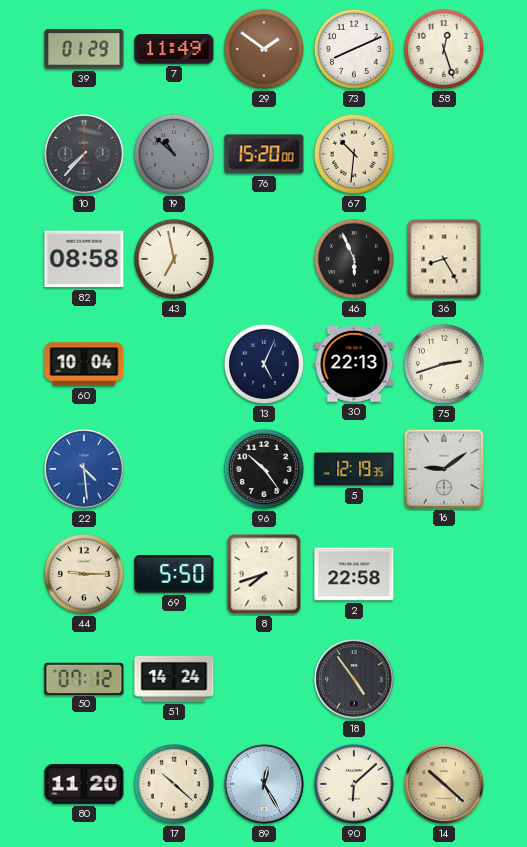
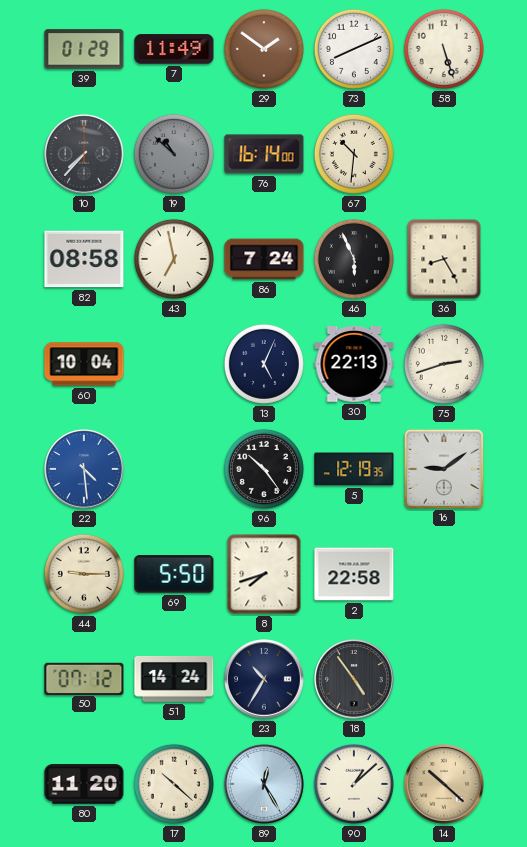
58: 12:27 -> 5:27
76: 15:20 -> 16:14
86: none -> 7:24
23: none -> 10:35
90: 6:08 -> 1:08
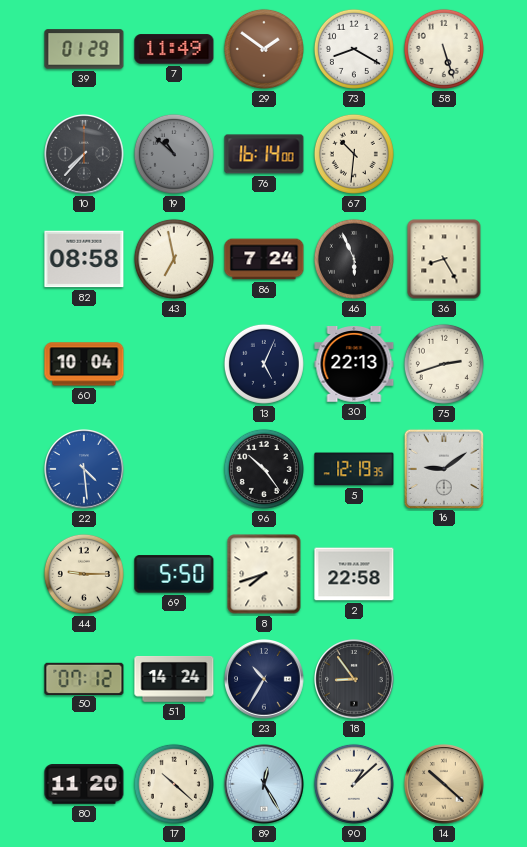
73: 8:11 -> 8:20
18: 4:54 -> 8:54
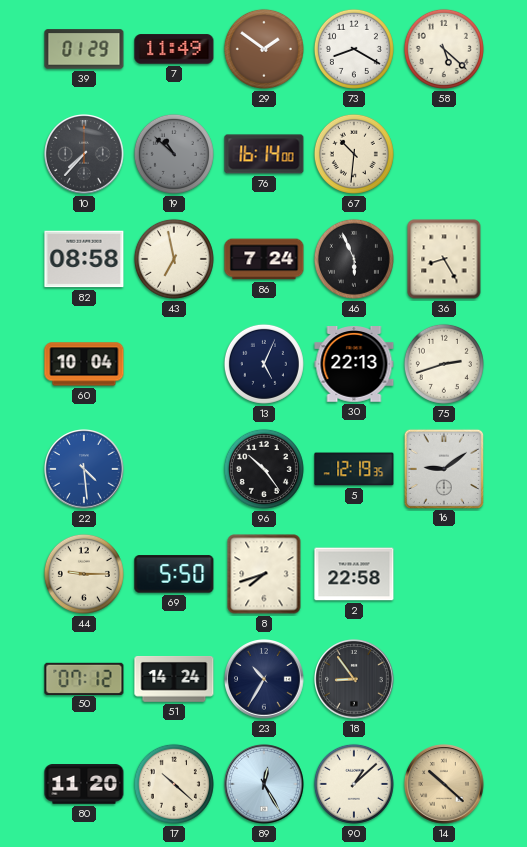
58: 5:27 -> 5:22
